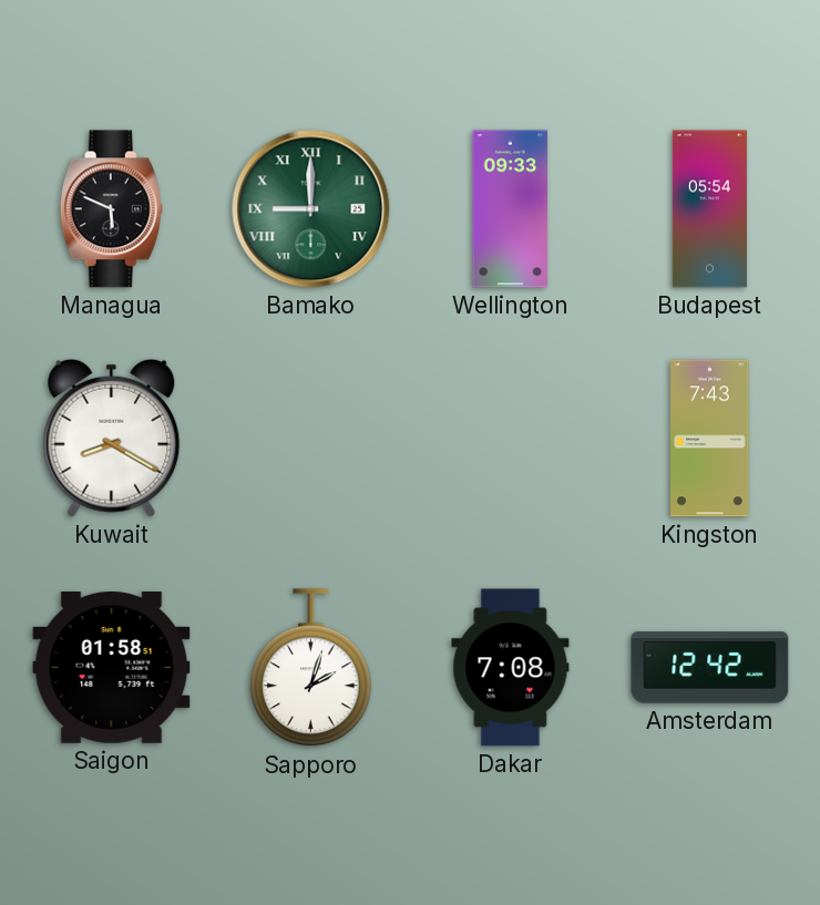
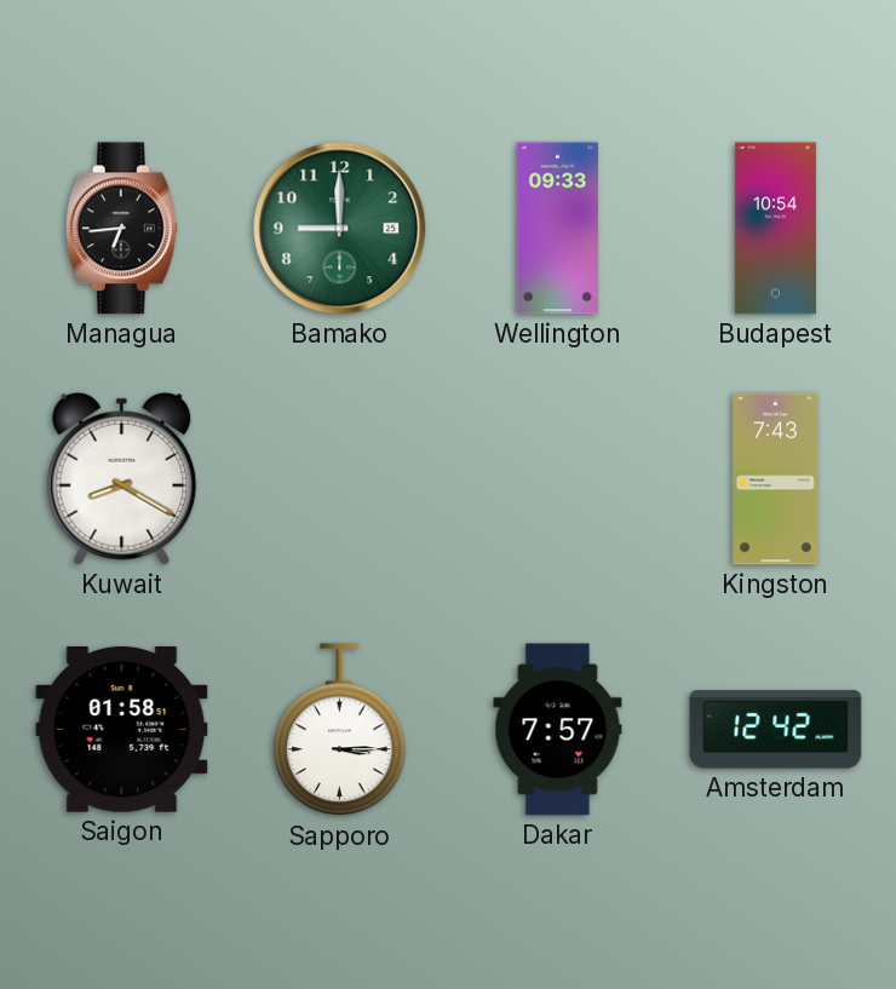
Managua: 5:49 -> 6:44
Bamako numerals: Roman -> Arabic
Budapest: 05:54 -> 10:54
Sapporo: 2:03 -> 3:15
Dakar: 7:08 -> 7:57
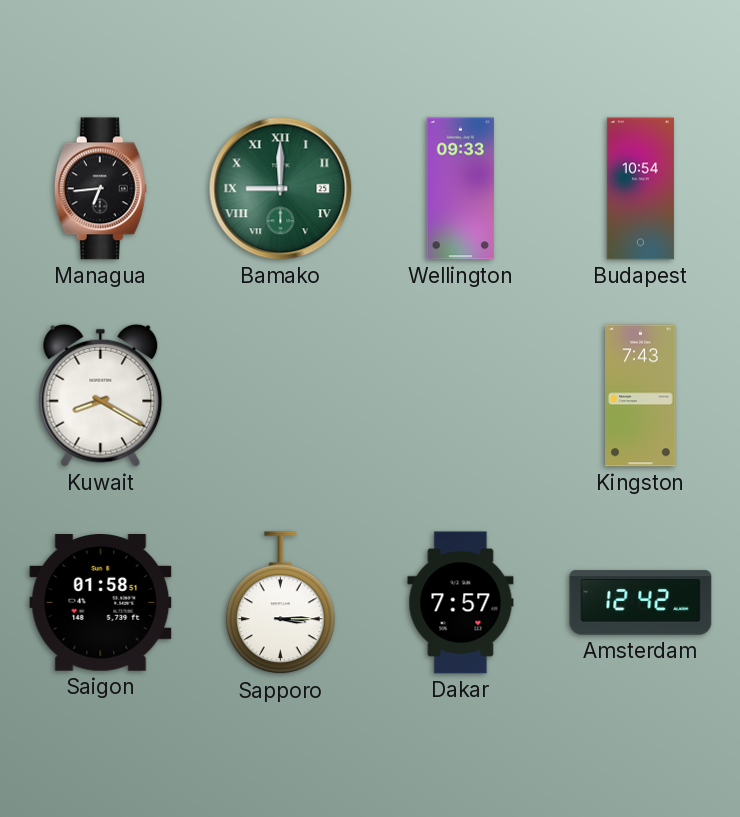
Bamako numerals: Arabic -> Roman
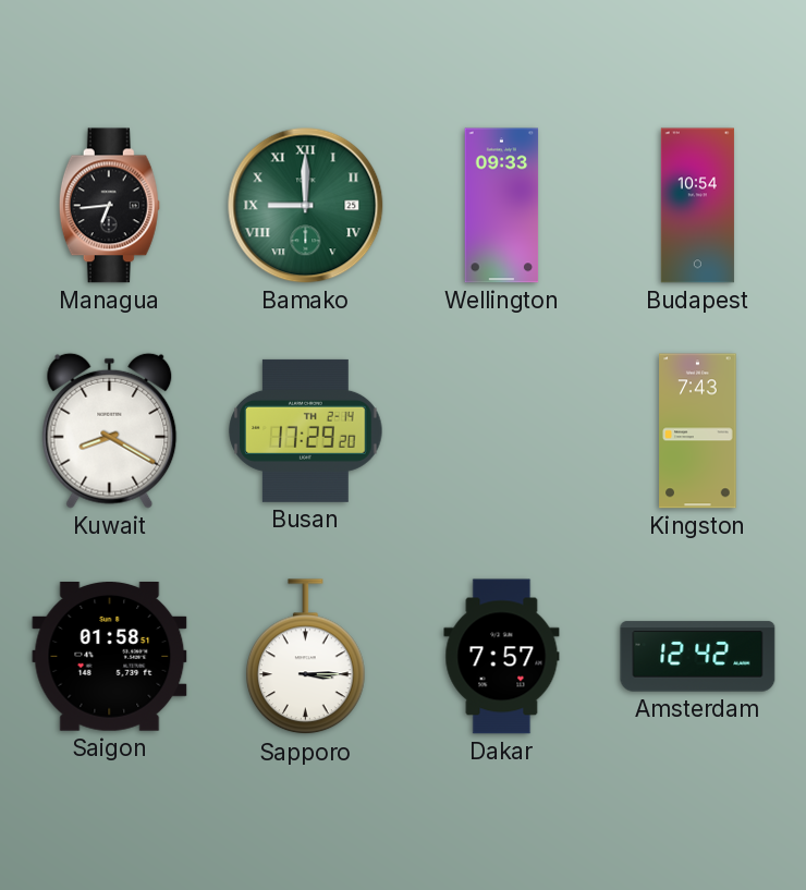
Busan: none -> 17:29
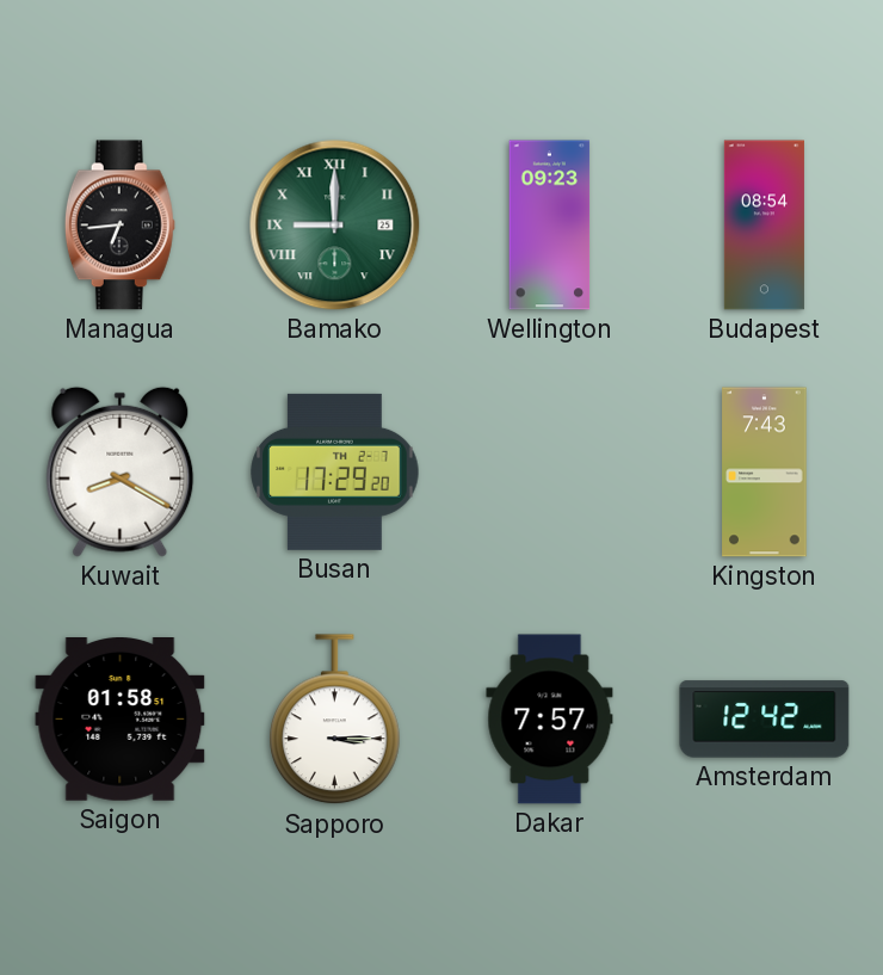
Wellington: 09:33 -> 09:23
Budapest: 10:54 -> 08:54
Busan date: TH 2-14 -> TH 2-7
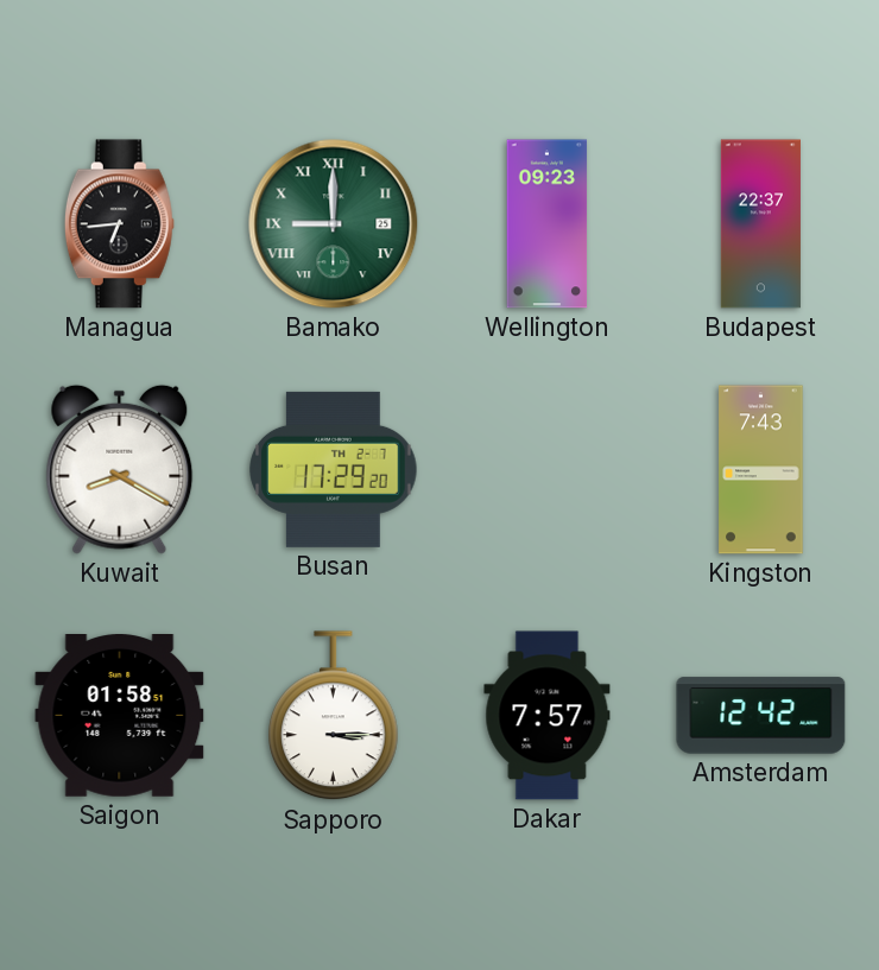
Budapest: 08:54 -> 22:37
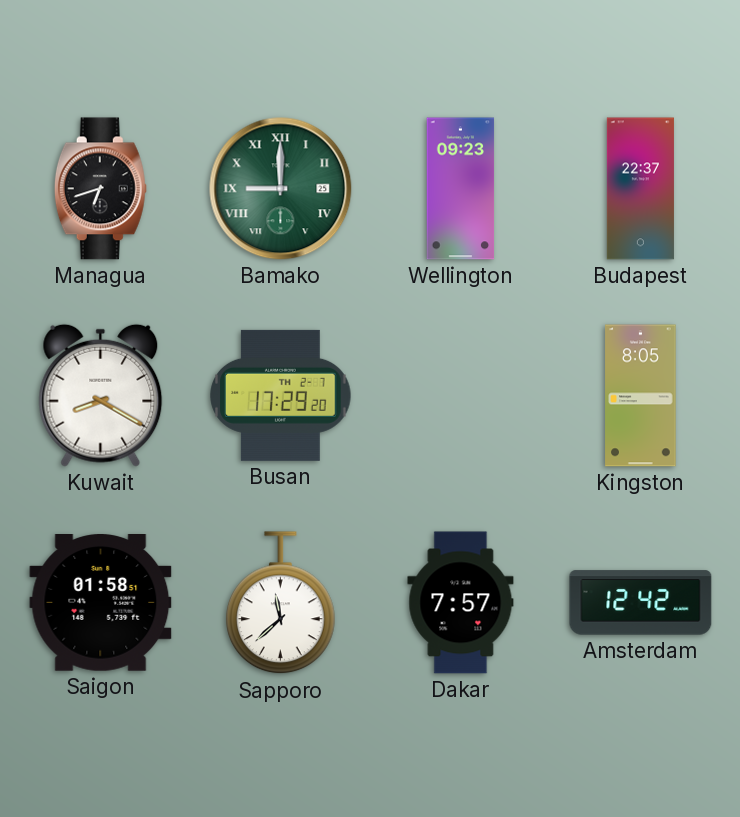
Managua: 6:44 -> 6:42
Kingston: 7:43 -> 8:05
Sapporo: 3:15 -> 11:38
